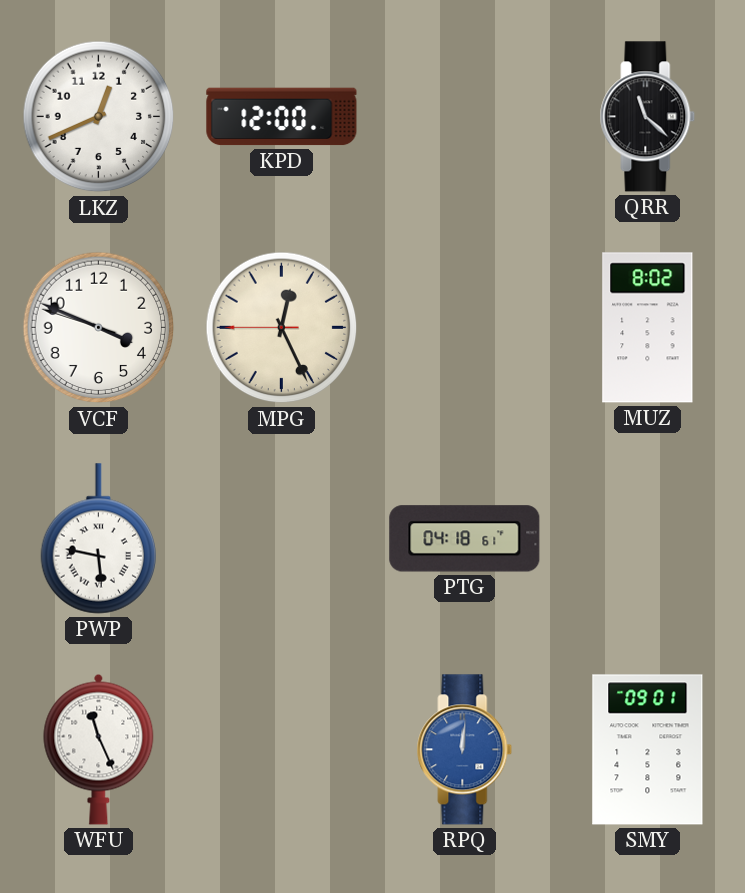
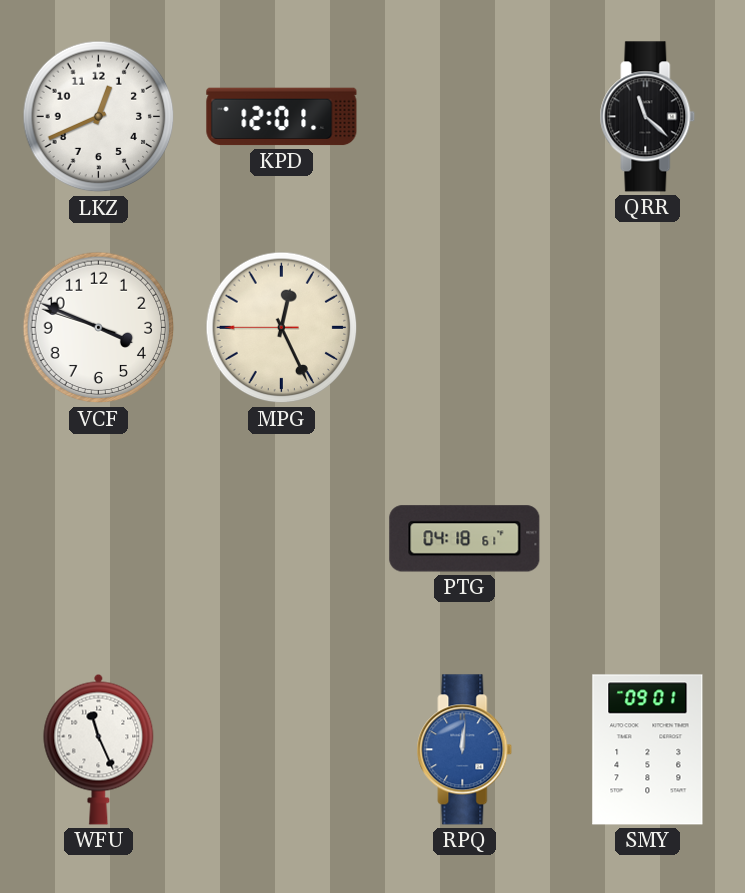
KPD: 12:00 -> 12:01
MUZ: 8:02 -> none
PWP: 5:47 -> none
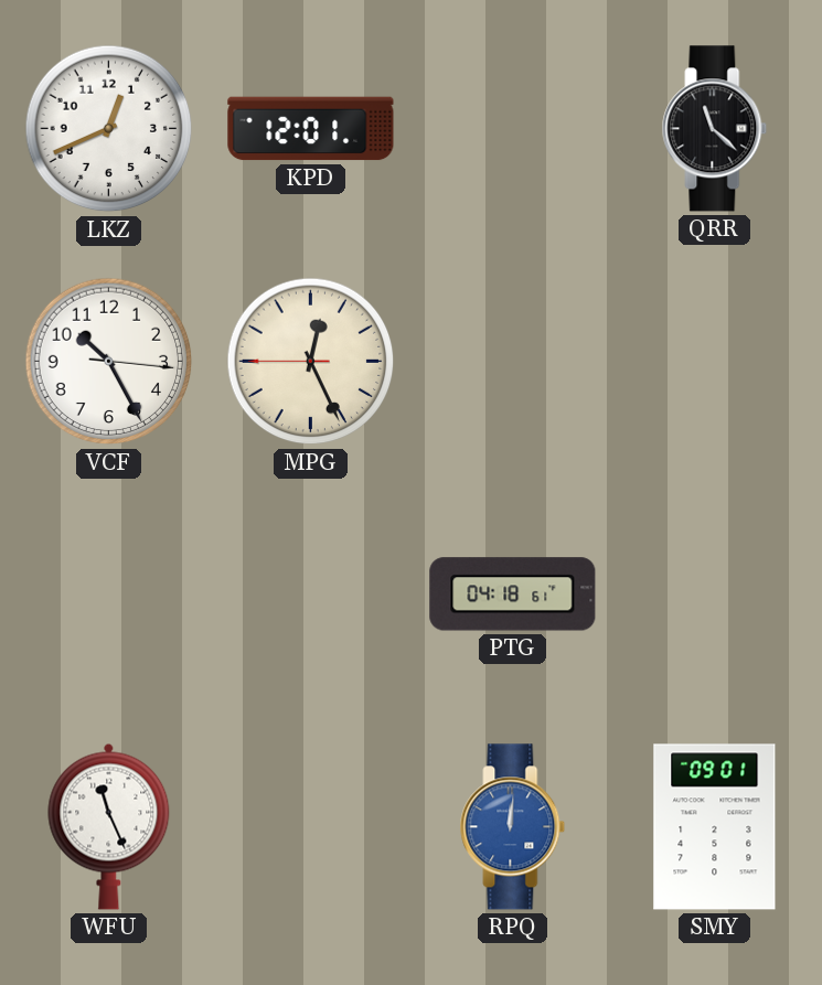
VCF: 3:48 -> 10:25
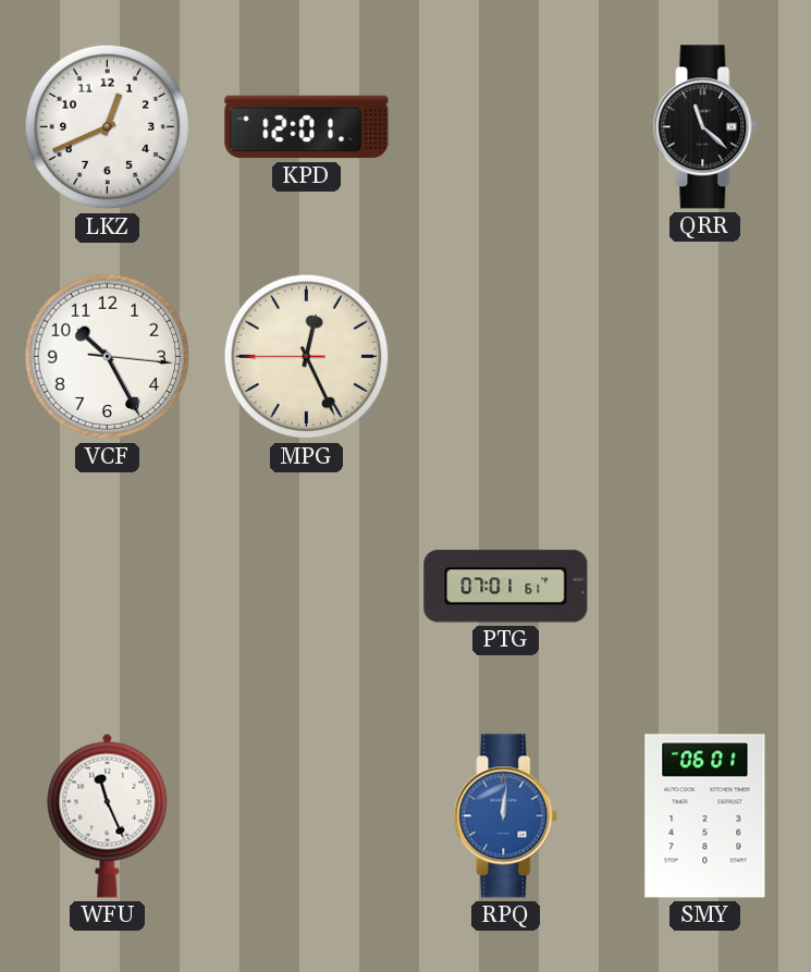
PTG: 04:18 -> 07:01
SMY: 09:01 -> 06:01
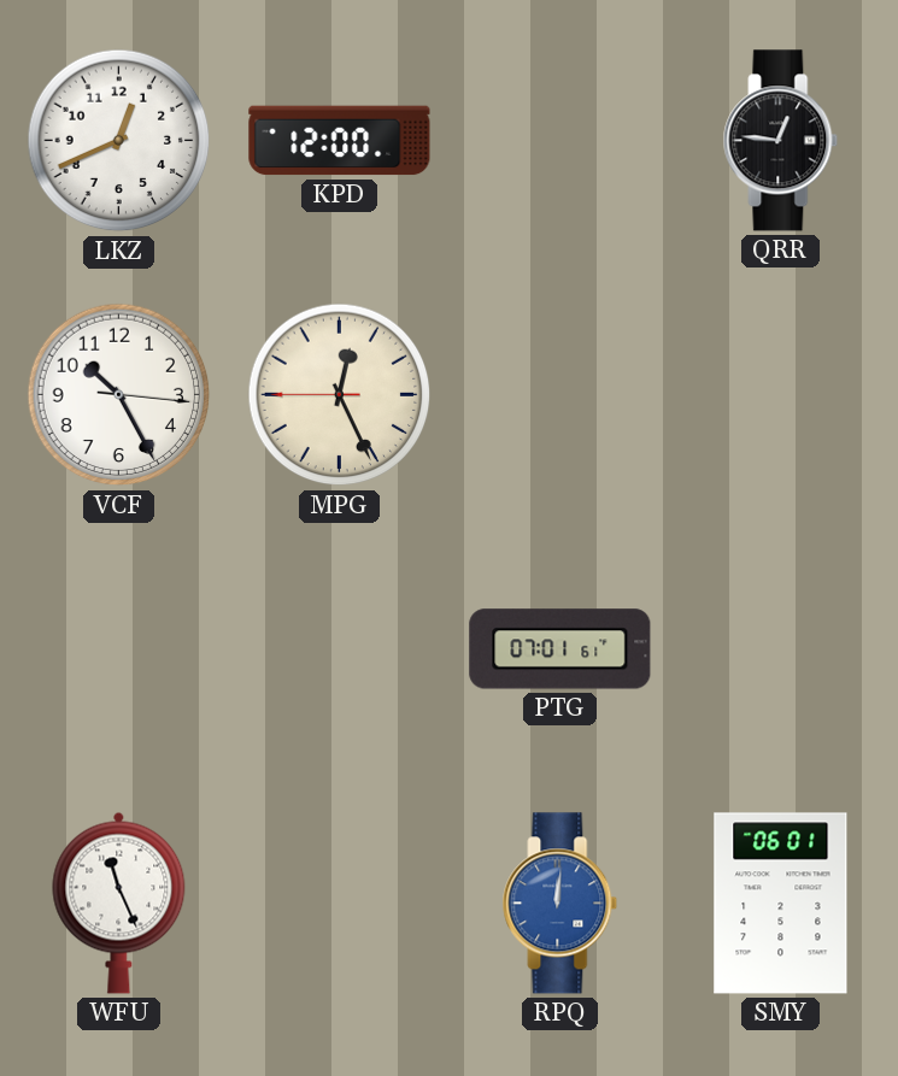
KPD: 12:01 -> 12:00
QRR: 11:22 -> 12:46
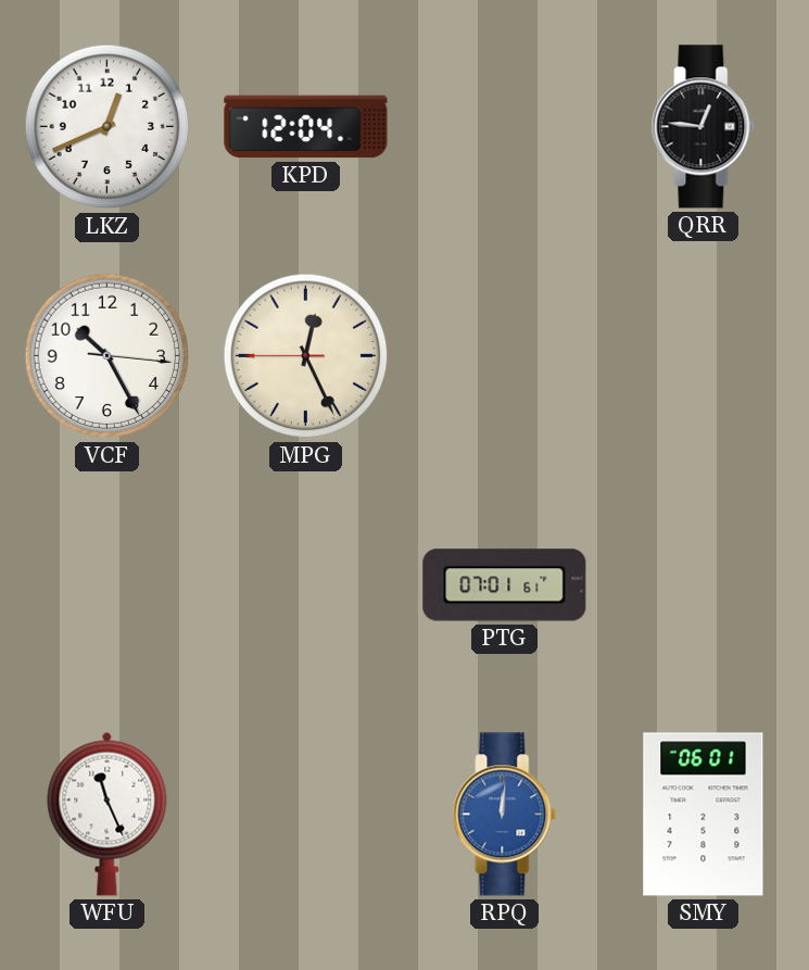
KPD: 12:00 -> 12:04
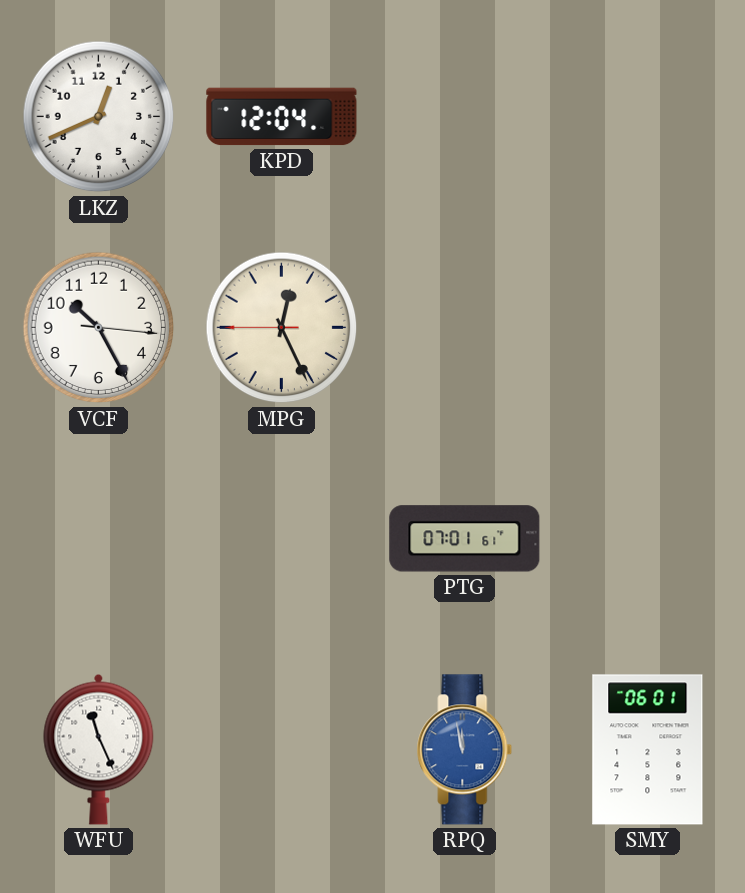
QRR: 12:46 -> none
RPQ: 12:01 -> 11:58
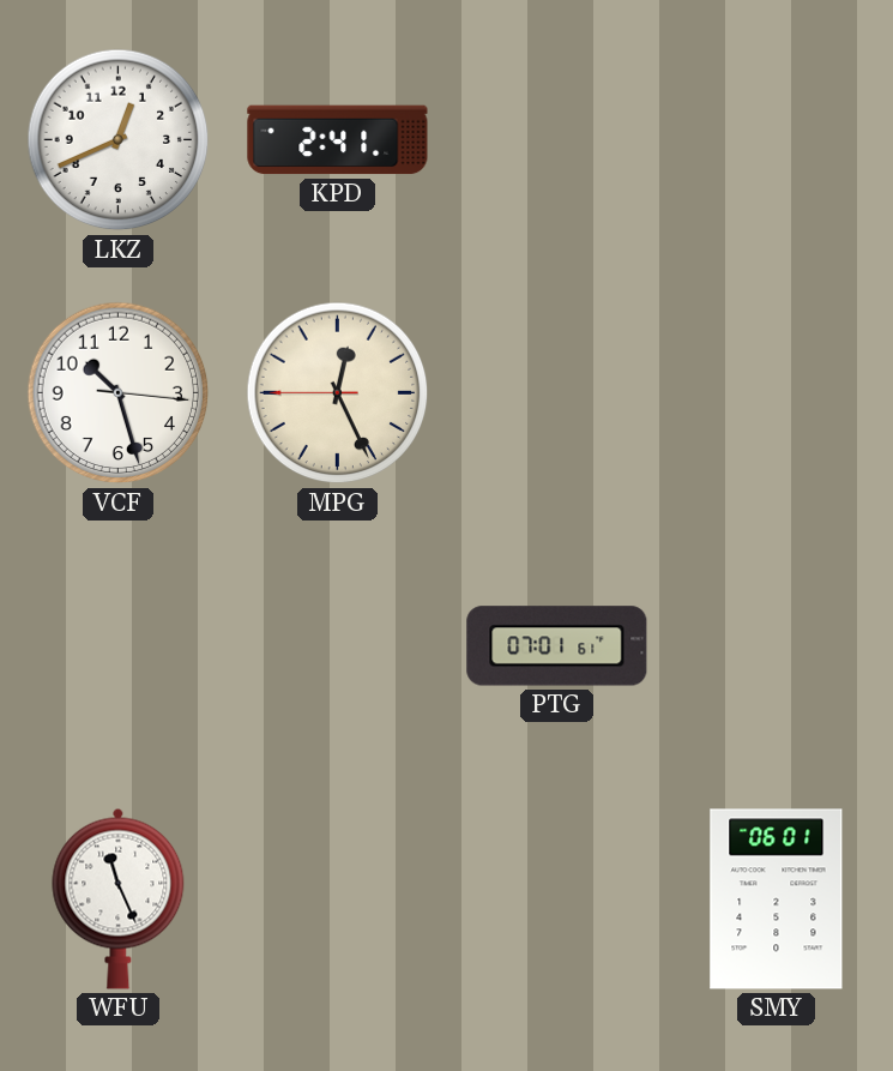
KPD: 12:04 -> 2:41
VCF: 10:25 -> 10:27
RPQ: 11:58 -> none
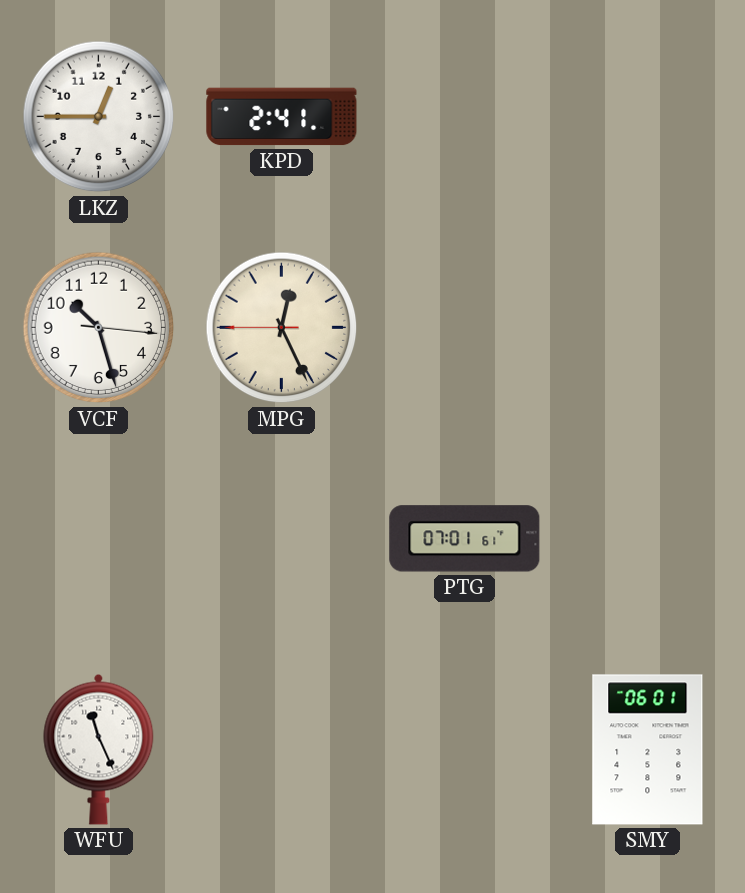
LKZ: 12:41 -> 12:45
